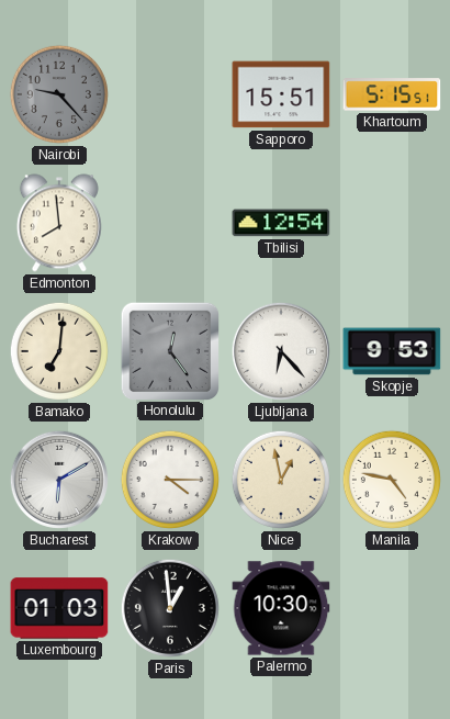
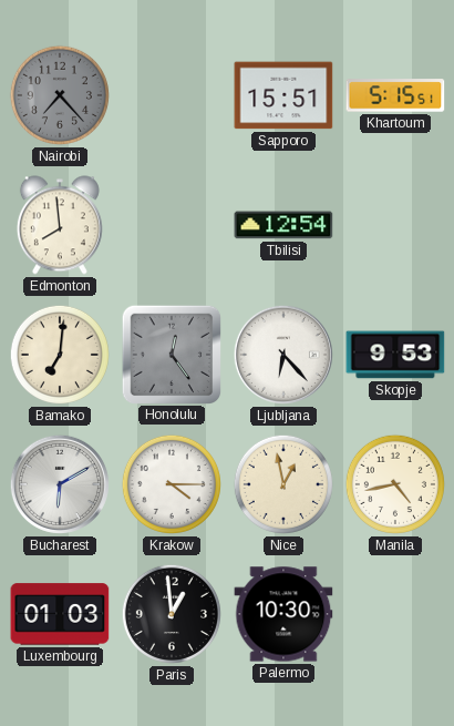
Nairobi: 9:23 -> 7:23
Manila: 4:47 -> 4:43
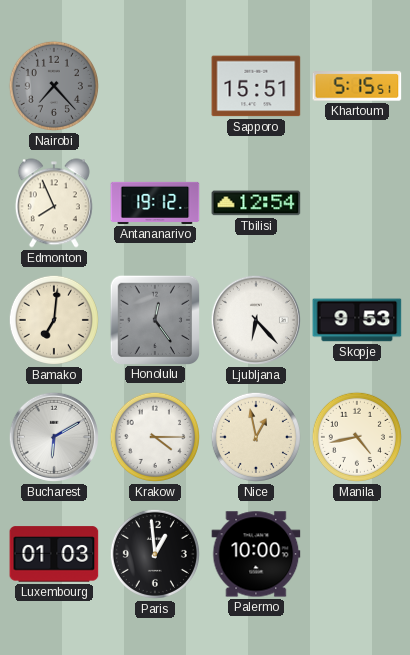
Edmonton: 7:59 -> 7:56
Antananarivo: none -> 19:12
Palermo: 10:30 -> 10:00
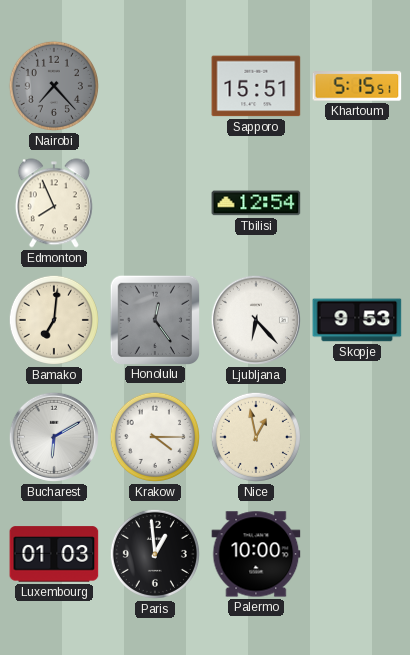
Antananarivo: 19:12 -> none
Manila: 4:43 -> none
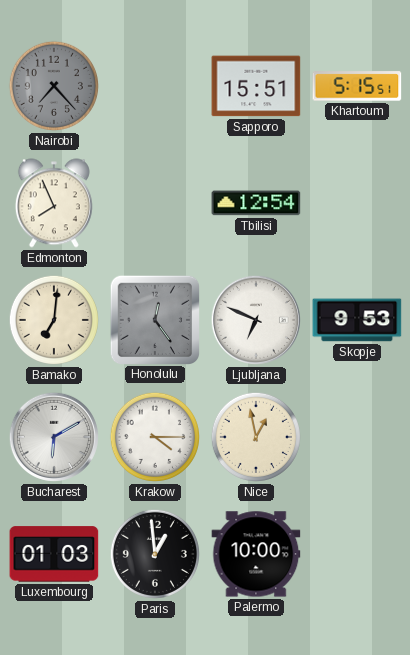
Ljubljana: 6:23 -> 6:49
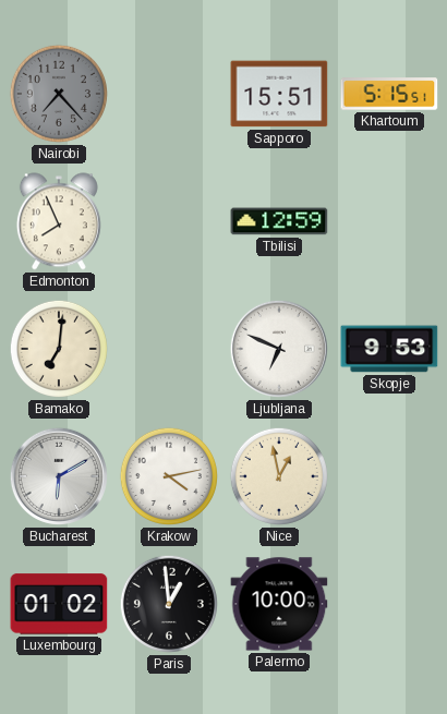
Tbilisi: 12:54 -> 12:59
Honolulu: 12:24 -> none
Krakow: 4:15 -> 4:13
Luxembourg: 01:03 -> 01:02
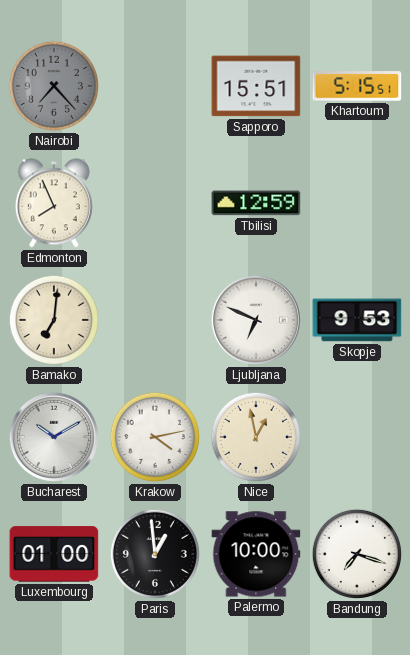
Bucharest: 6:10 -> 10:10
Luxembourg: 01:02 -> 01:00
Bandung: none -> 7:18
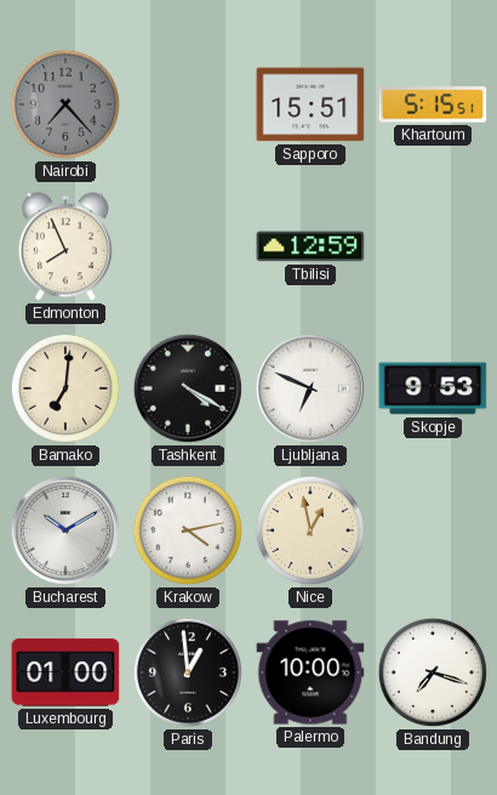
Tashkent: none -> 4:20
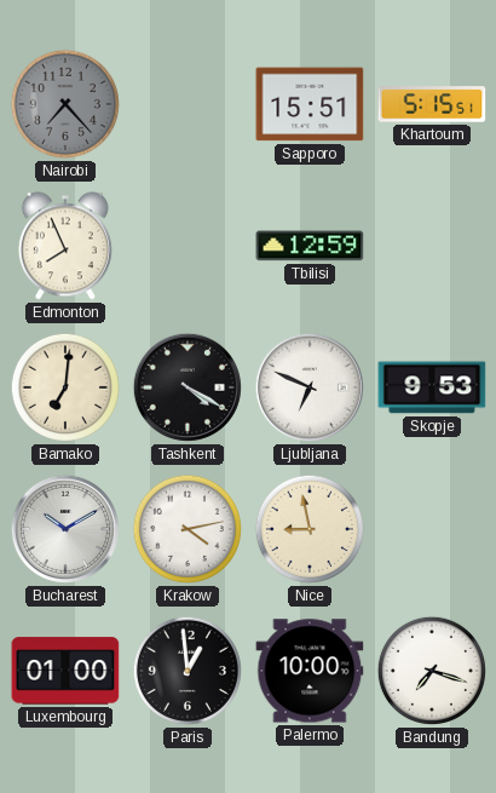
Nice: 12:58 -> 8:58
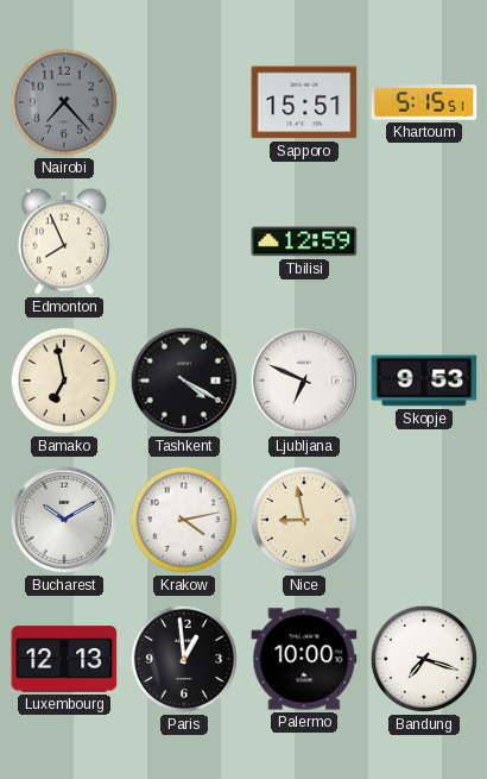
Bamako: 7:01 -> 6:58
Luxembourg: 01:00 -> 12:13
